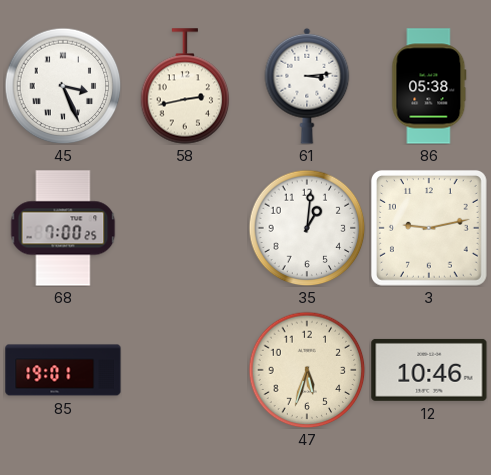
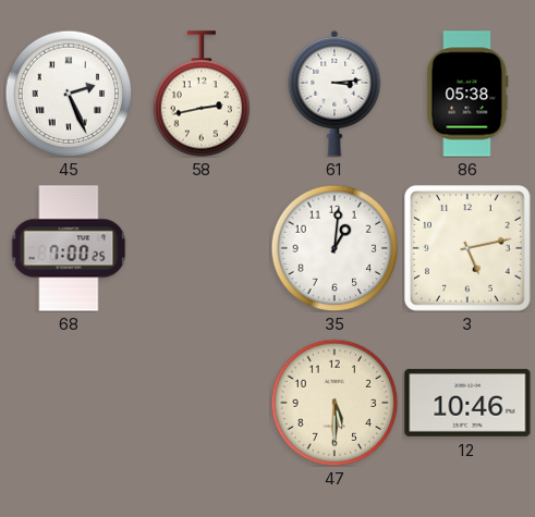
45: 3:26 -> 2:26
3: 9:13 -> 5:13
85: 19:01 -> none
47: 5:33 -> 5:30
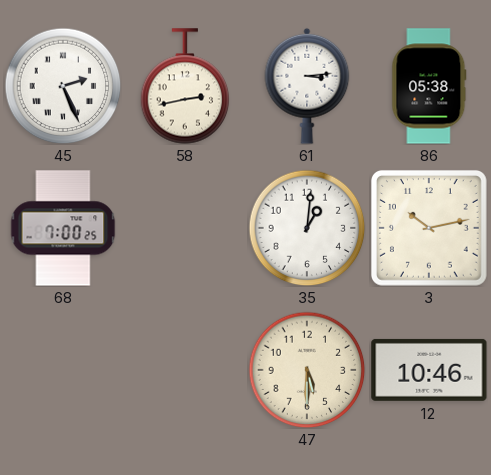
3: 5:13 -> 10:13
